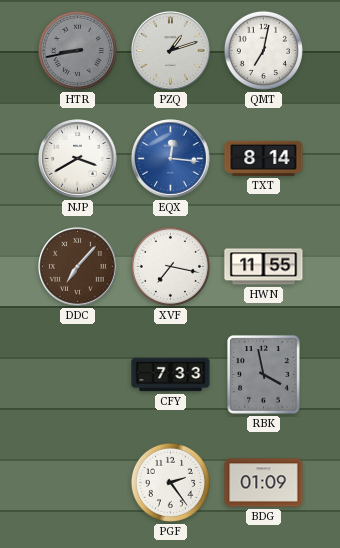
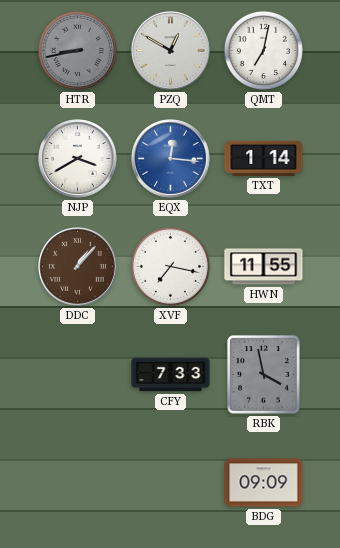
PZQ: 1:12 -> 12:50
TXT: 8:14 -> 1:14
DDC: 7:07 -> 1:07
PGF: 2:24 -> none
BDG: 01:09 -> 09:09
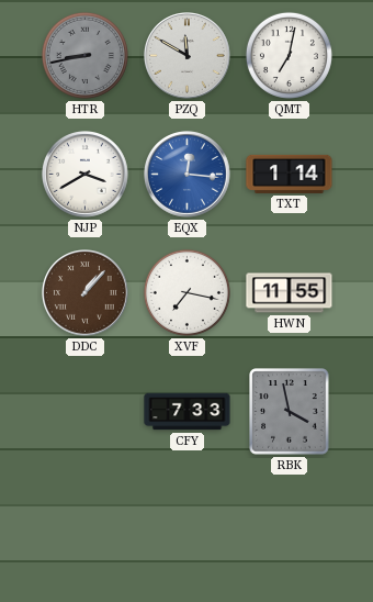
PZQ: 12:50 -> 11:50
BDG: 09:09 -> none
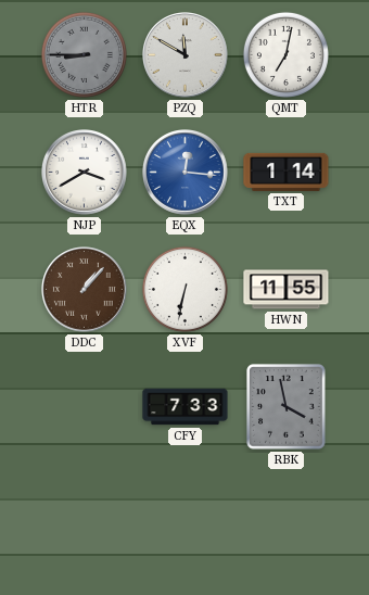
HTR: 8:43 -> 8:45
XVF: 7:17 -> 6:32
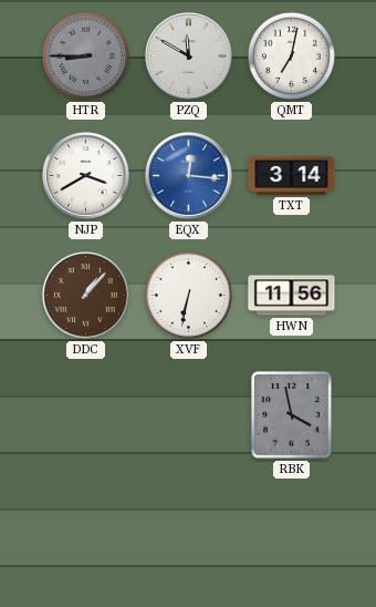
TXT: 1:14 -> 3:14
HWN: 11:55 -> 11:56
CFY: 7:33 -> none
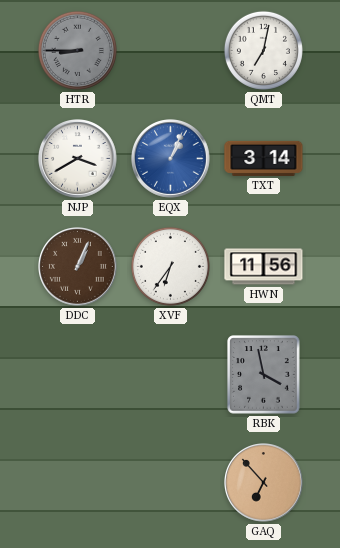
PZQ: 11:50 -> none
EQX: 12:16 -> 1:04
DDC: 1:07 -> 1:04
XVF: 6:32 -> 6:36
GAQ: none -> 6:53
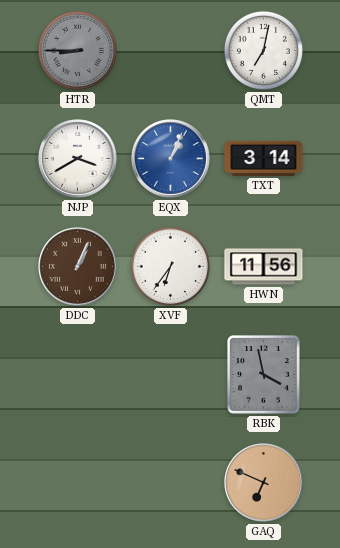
GAQ: 6:53 -> 6:49
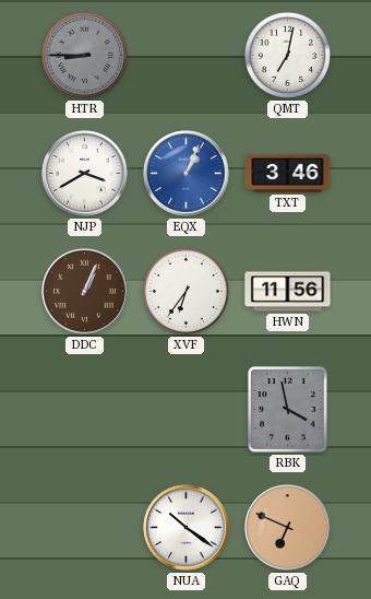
TXT: 3:14 -> 3:46
NUA: none -> 10:21
